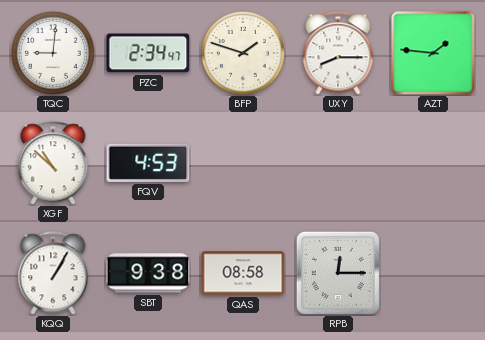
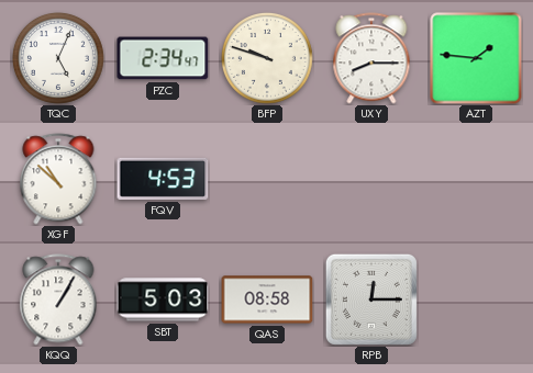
TQC: 9:01 -> 5:04
BFP: 1:48 -> 9:48
SBT: 9:38 -> 5:03
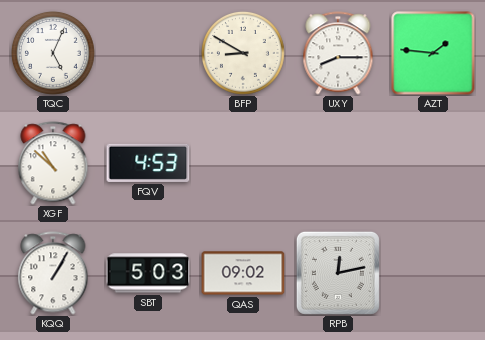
PZC: 2:34 -> none
BFP: 9:48 -> 8:50
QAS: 08:58 -> 09:02
RPB: 12:15 -> 12:13
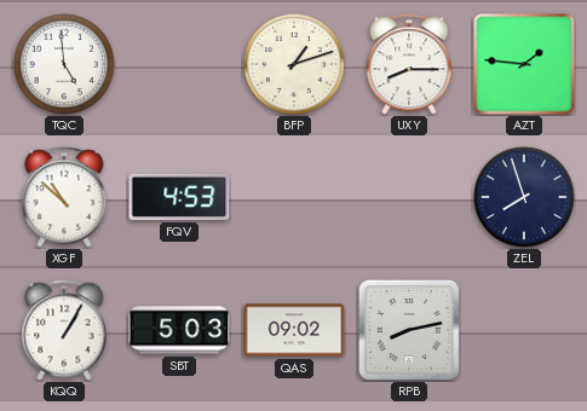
TQC: 5:04 -> 4:59
BFP: 8:50 -> 1:12
ZEL: none -> 7:57
RPB: 12:13 -> 8:13
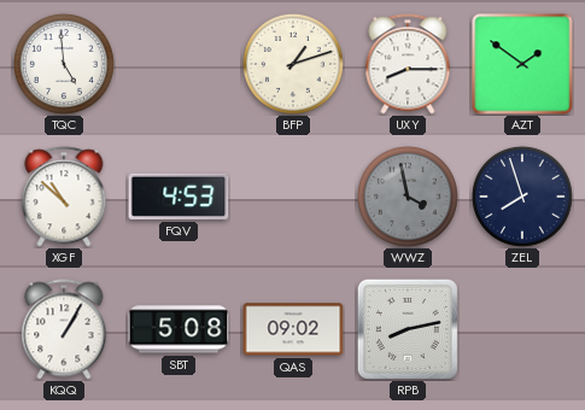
AZT: 1:46 -> 1:51
WWZ: none -> 3:58
SBT: 5:03 -> 5:08
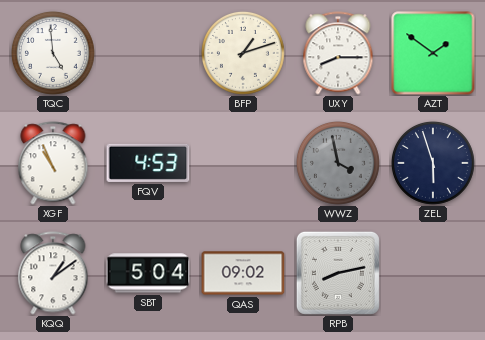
XGF: 10:52 -> 10:56
ZEL: 7:57 -> 5:57
KQQ: 1:05 -> 1:09
SBT: 5:08 -> 5:04
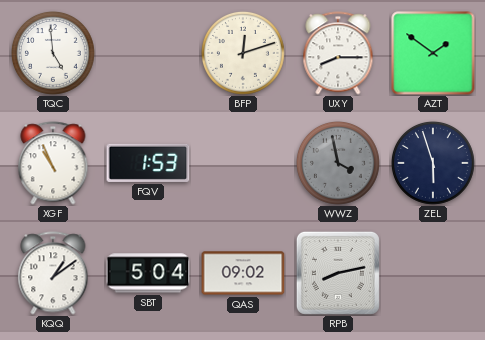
BFP: 1:12 -> 12:12
FQV: 4:53 -> 1:53
